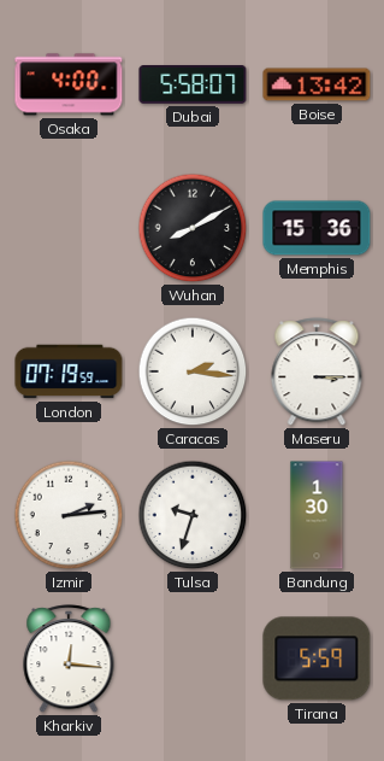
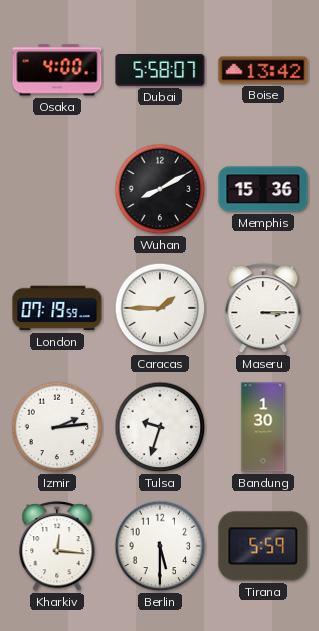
Caracas: 2:16 -> 1:45
Berlin: none -> 5:30
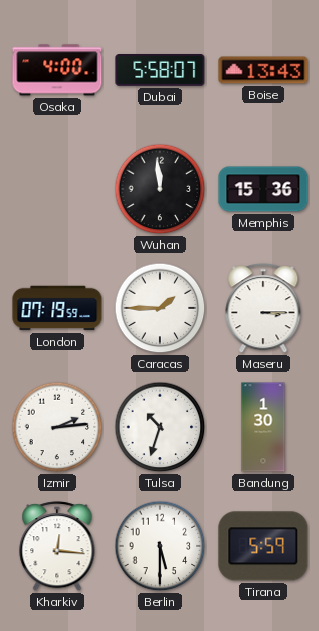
Boise: 13:42 -> 13:43
Wuhan: 8:10 -> 11:59
Tulsa: 9:33 -> 10:33
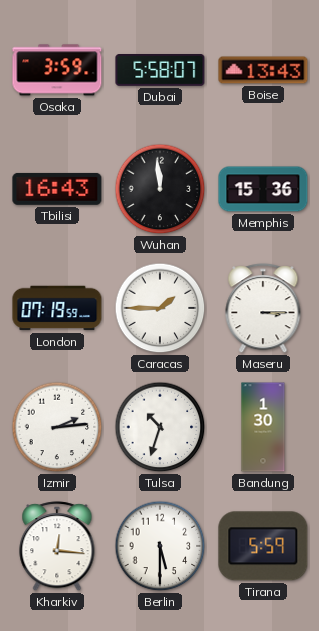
Osaka: 4:00 -> 3:59
Tbilisi: none -> 16:43
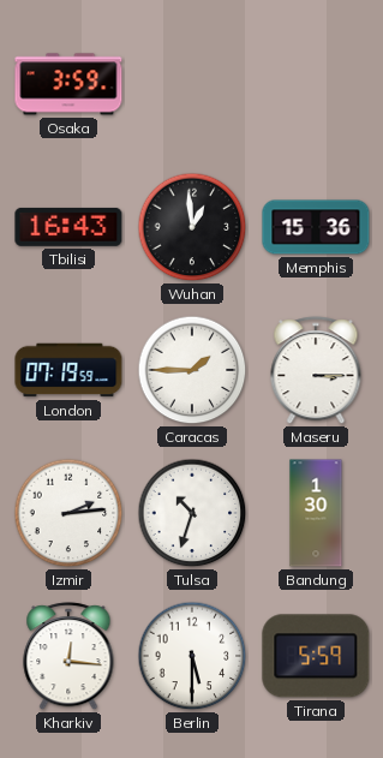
Dubai: 5:58 -> none
Boise: 13:43 -> none
Wuhan: 11:59 -> 12:59
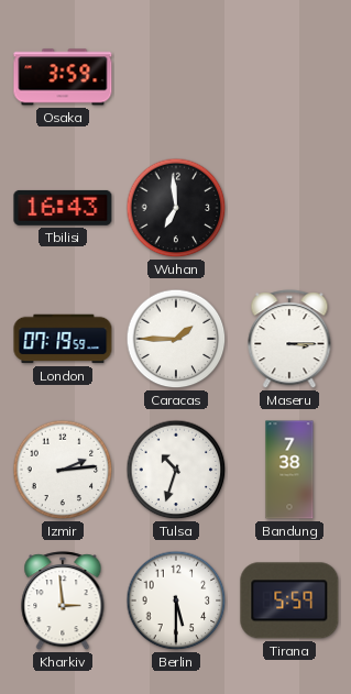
Wuhan: 12:59 -> 6:59
Memphis: 15:36 -> none
Bandung: 1:30 -> 7:38
Kharkiv: 12:16 -> 2:59
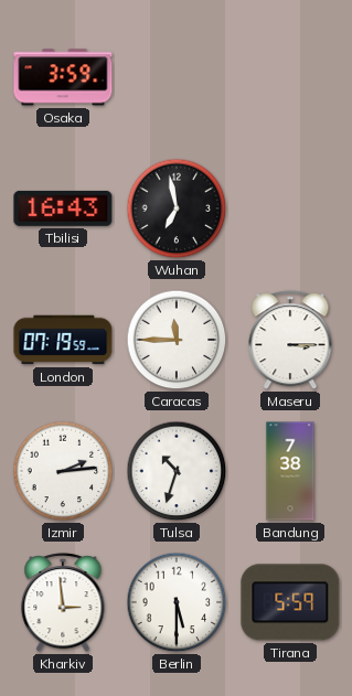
Wuhan: 6:59 -> 6:58
Caracas: 1:45 -> 11:45
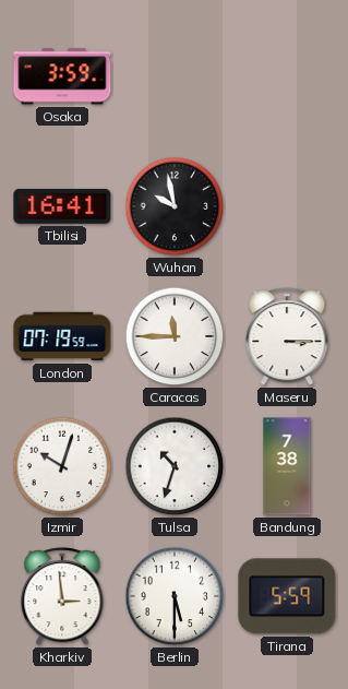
Tbilisi: 16:43 -> 16:41
Wuhan: 6:58 -> 9:58
Izmir: 2:14 -> 10:03
